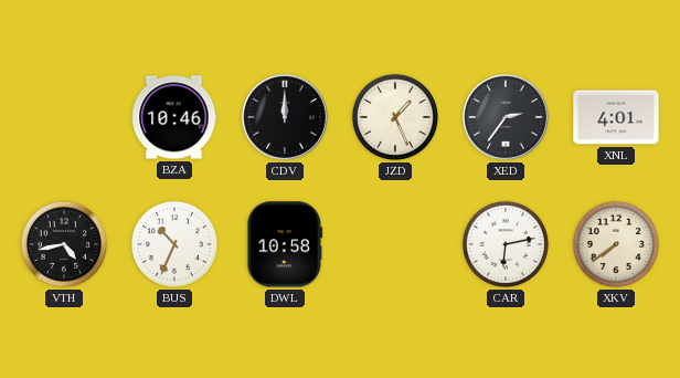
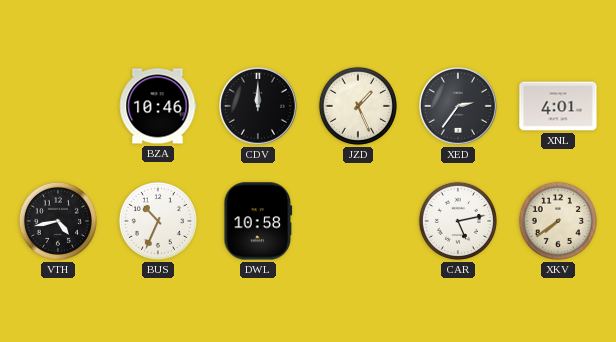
CAR: 6:13 -> 5:13
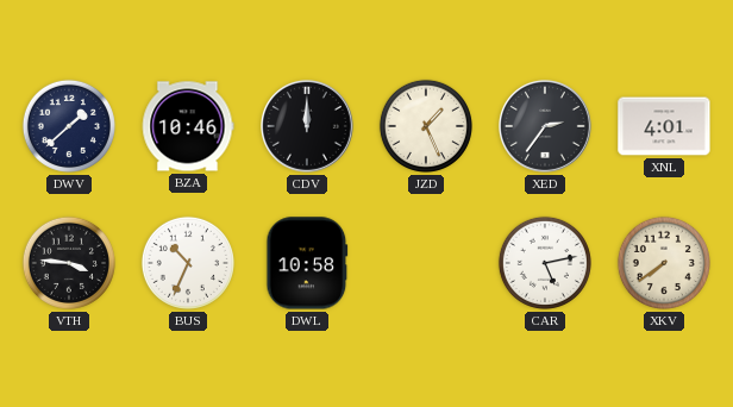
DWV: none -> 1:38
VTH: 4:43 -> 3:46
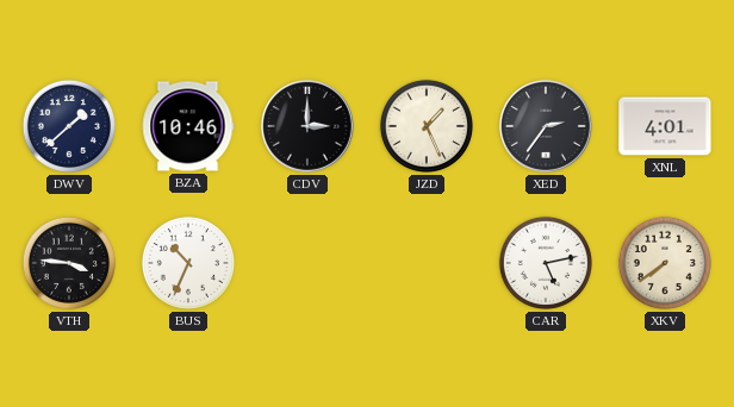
CDV: 12:00 -> 3:00
DWL: 10:58 -> none
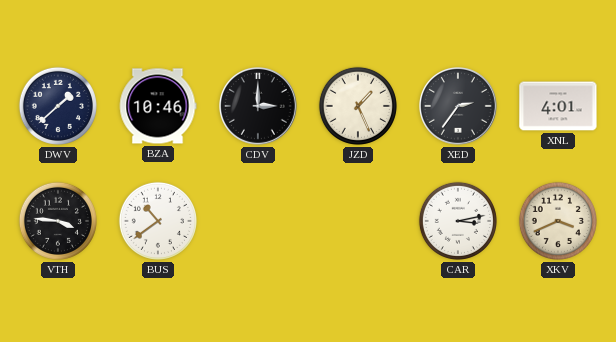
BUS: 10:34 -> 10:39
CAR: 5:13 -> 3:13
XKV: 7:39 -> 3:41
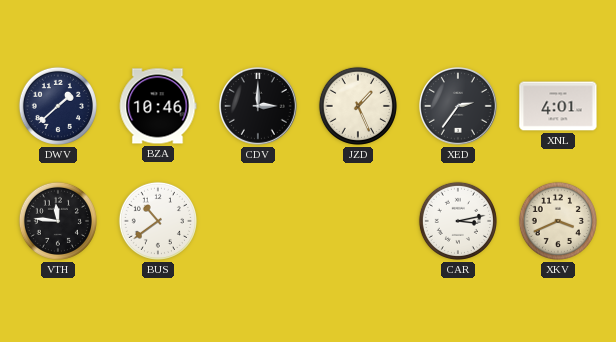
VTH: 3:46 -> 11:46
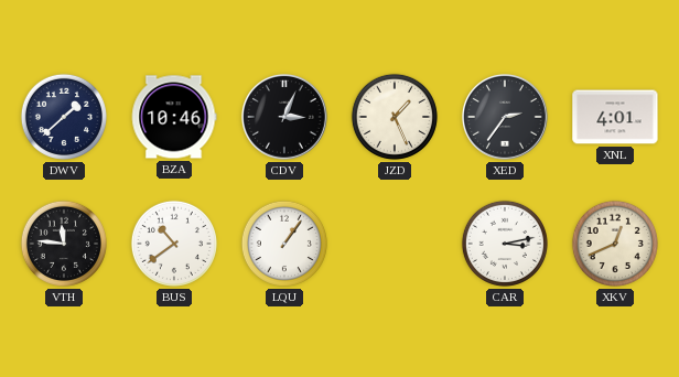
CDV: 3:00 -> 3:04
LQU: none -> 1:06
XKV: 3:41 -> 12:41
